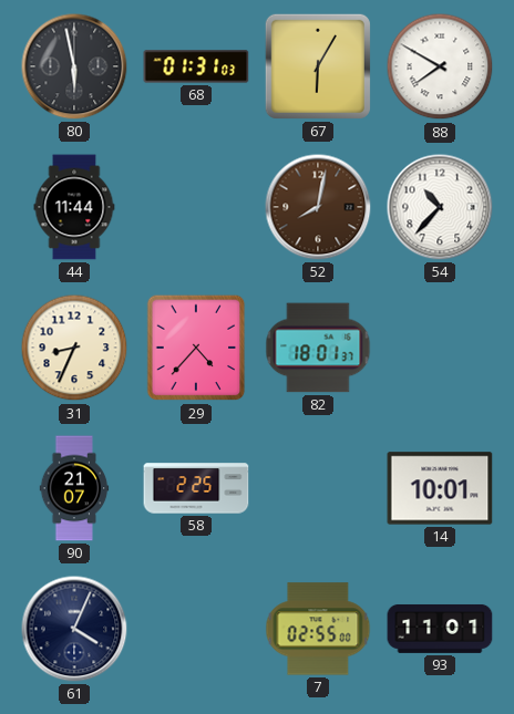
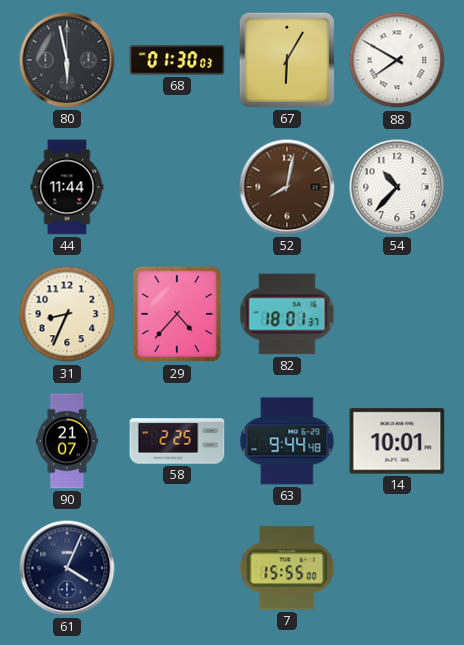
68: 01:31 -> 01:30
63: none -> 9:44
7: 02:55 -> 15:55
93: 11:01 -> none
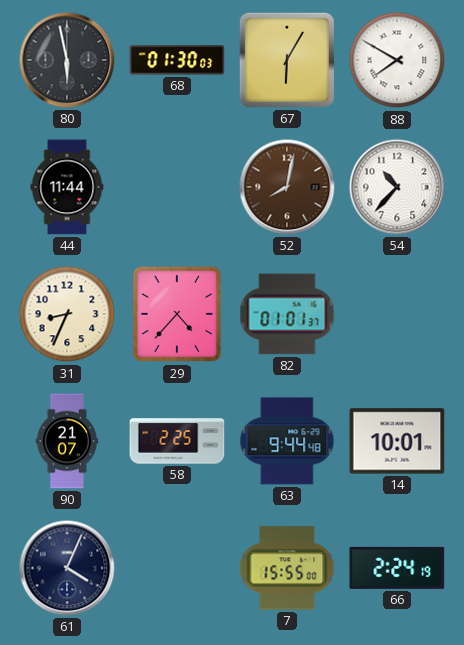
82: 18:01 -> 01:01
66: none -> 2:24
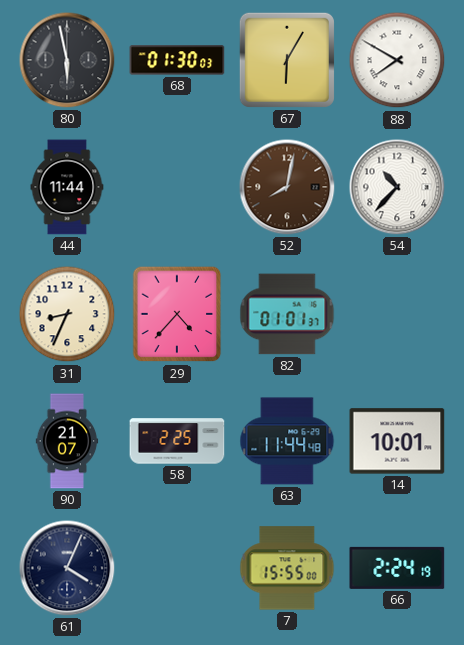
63: 9:44 -> 11:44
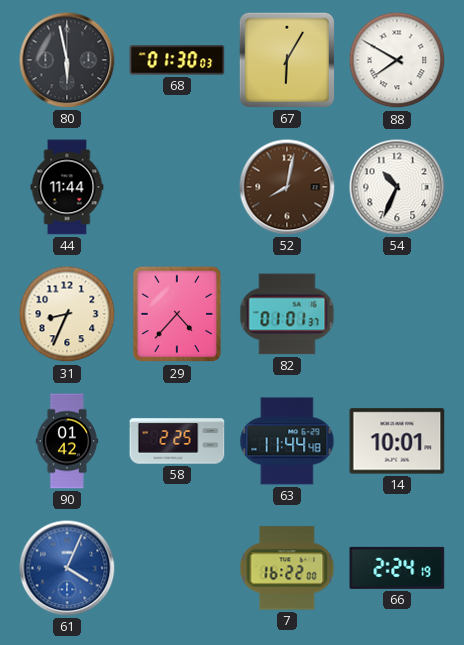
54: 10:37 -> 10:34
90: 21:07 -> 01:42
61 dial: navy -> blue
7: 15:55 -> 16:22
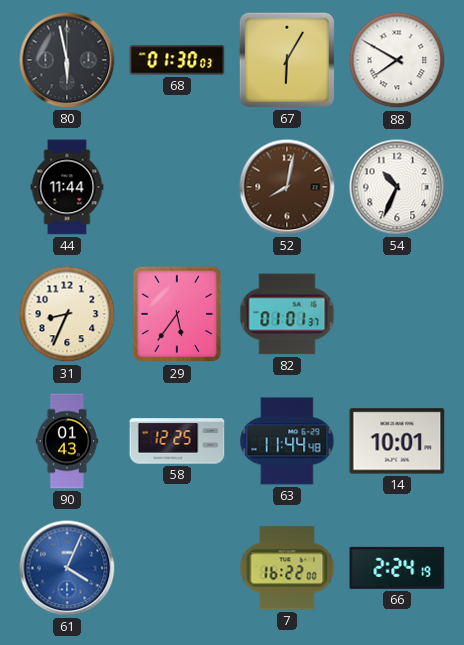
29: 4:37 -> 5:36
90: 01:42 -> 01:43
58: 2:25 -> 12:25
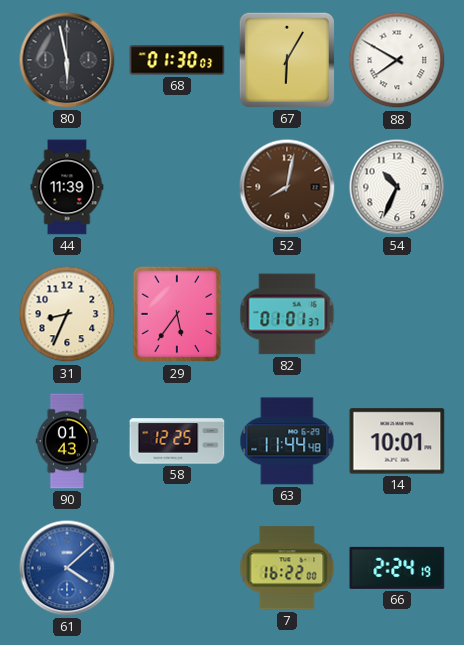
44: 11:44 -> 11:39
61: 4:04 -> 4:08
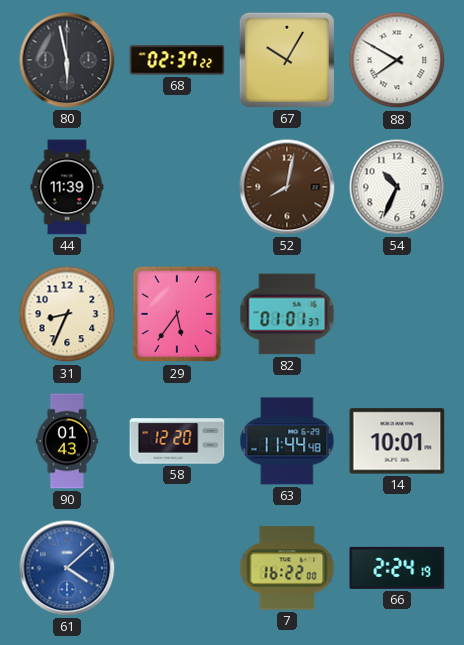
68: 01:30 -> 02:37
67: 6:05 -> 10:05
58: 12:25 -> 12:20
